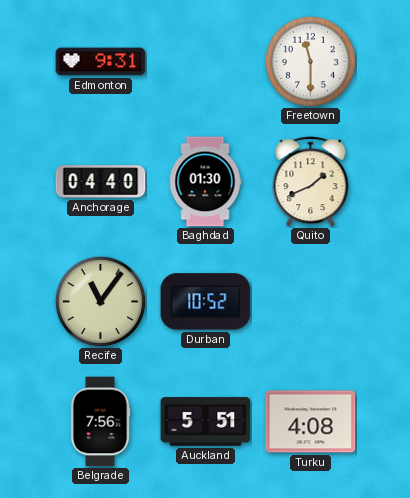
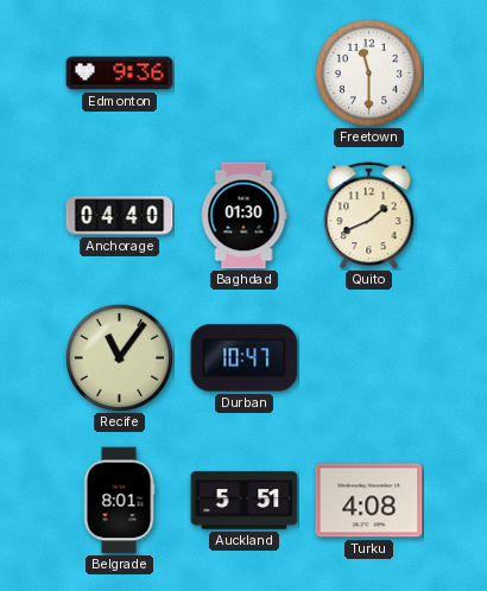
Edmonton: 9:31 -> 9:36
Durban: 10:52 -> 10:47
Belgrade: 7:56 -> 8:01
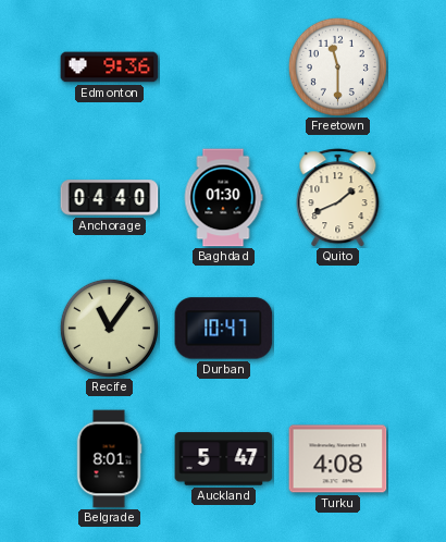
Auckland: 5:51 -> 5:47
